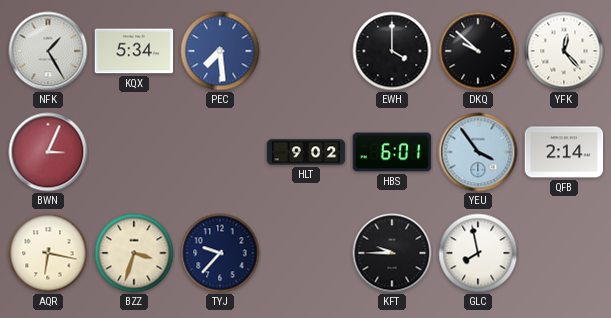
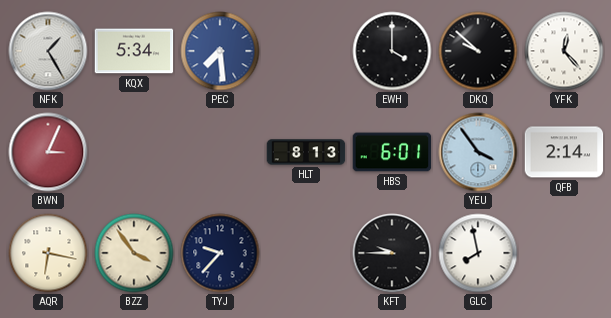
HLT: 9:02 -> 8:13
BZZ: 3:33 -> 3:54
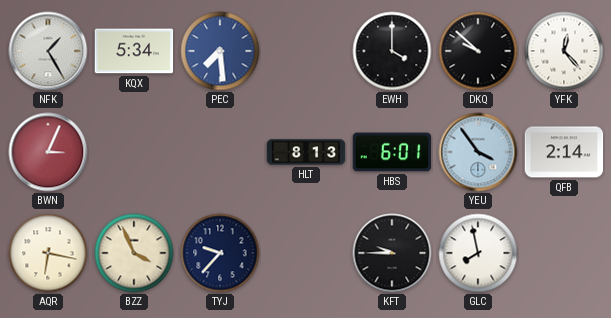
BZZ: 3:54 -> 3:56
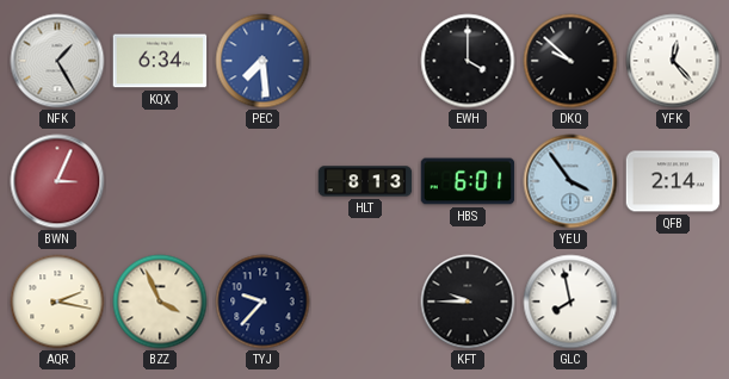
KQX: 5:34 -> 6:34
AQR: 6:17 -> 2:17
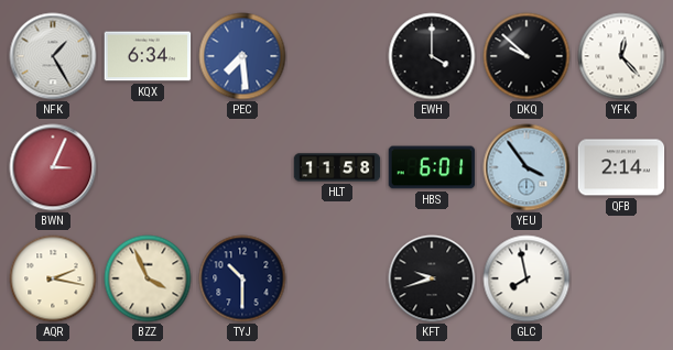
HLT: 8:13 -> 11:58
TYJ: 9:37 -> 10:30
KFT: 9:45 -> 9:42
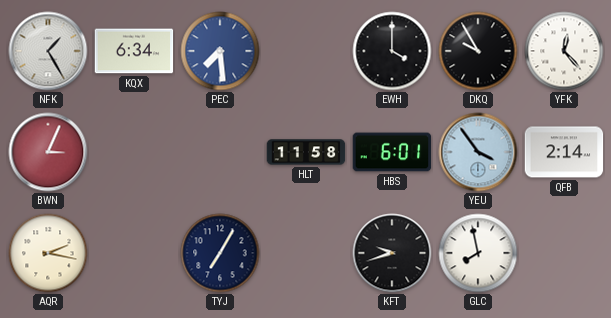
DKQ: 9:52 -> 9:55
BZZ: 3:56 -> none
TYJ: 10:30 -> 7:05
